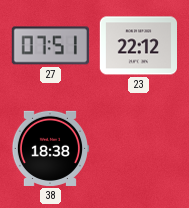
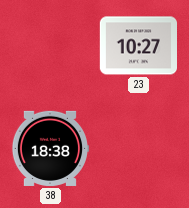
27: 07:51 -> none
23: 22:12 -> 10:27
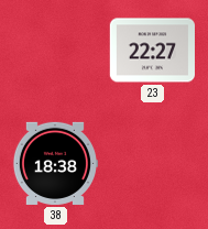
23: 10:27 -> 22:27
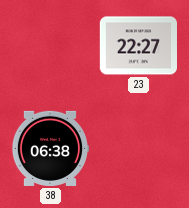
38: 18:38 -> 06:38
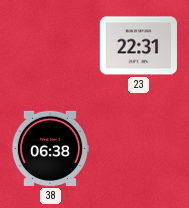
23: 22:27 -> 22:31
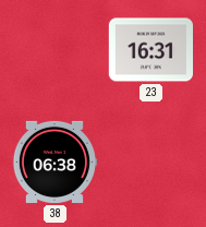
23: 22:31 -> 16:31
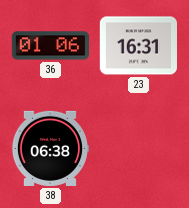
36: none -> 01:06
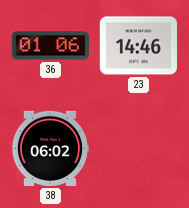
23: 16:31 -> 14:46
38: 06:38 -> 06:02
